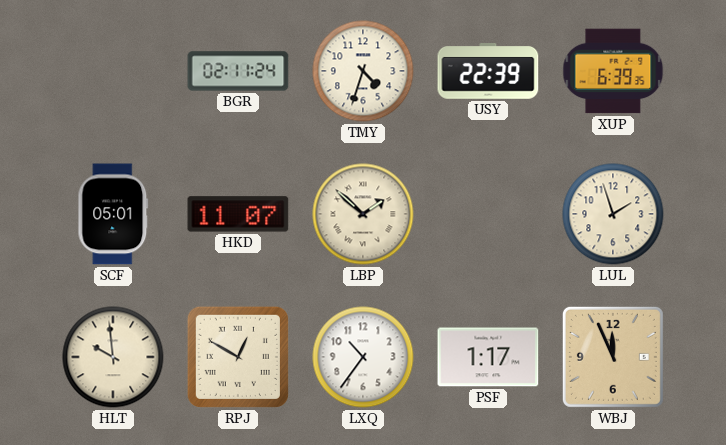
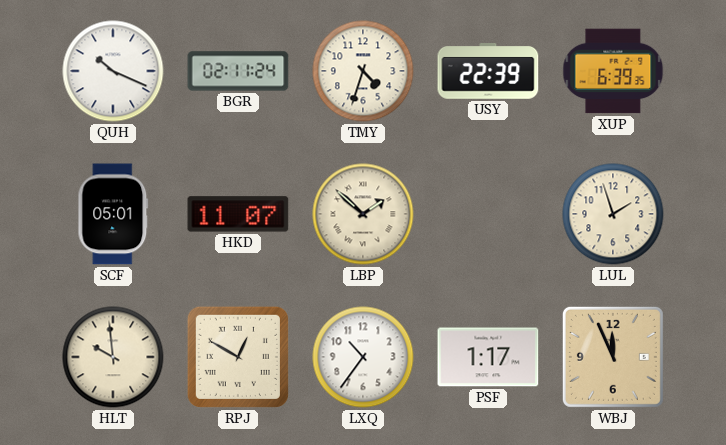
QUH: none -> 10:19
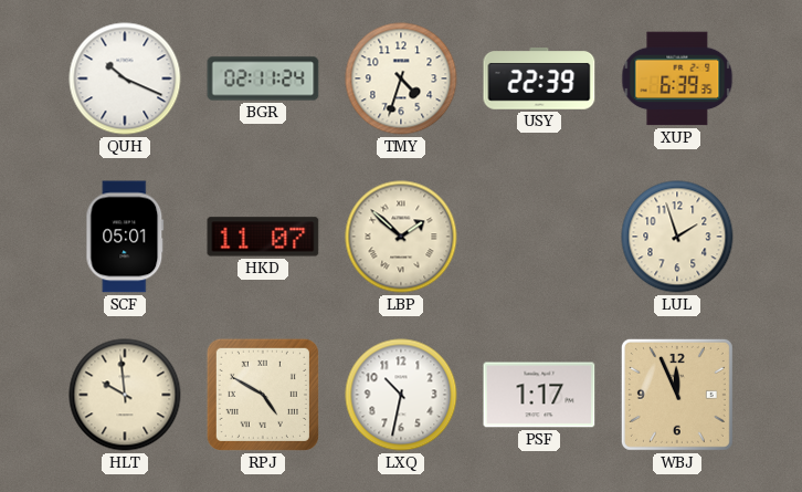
RPJ: 12:50 -> 4:50
LXQ: 10:36 -> 10:32
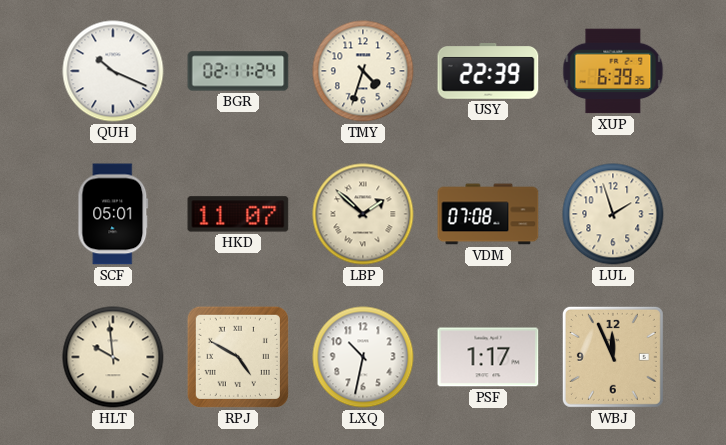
VDM: none -> 07:08
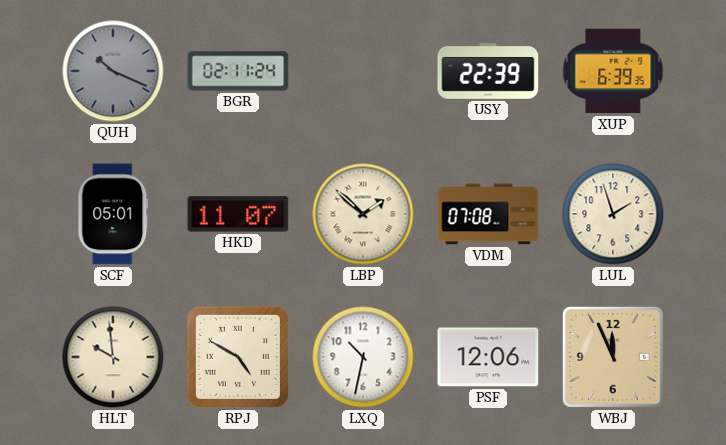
QUH dial: white -> grey
TMY: 4:33 -> none
PSF: 1:17 -> 12:06
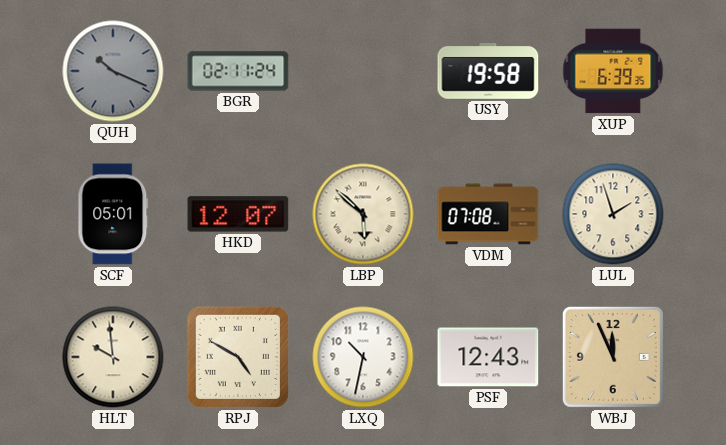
USY: 22:39 -> 19:58
HKD: 11:07 -> 12:07
LBP: 1:52 -> 5:52
PSF: 12:06 -> 12:43
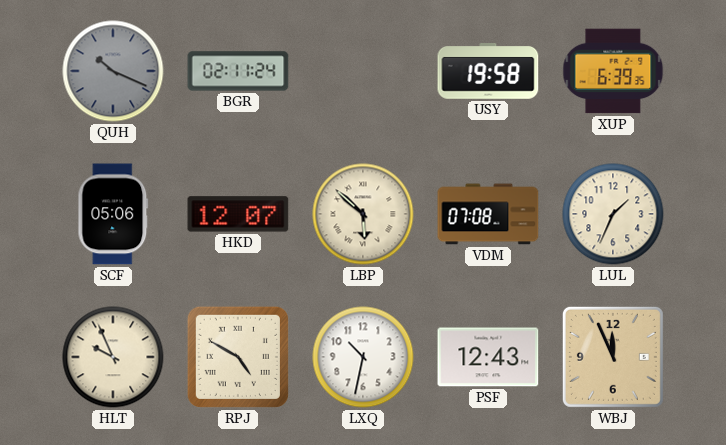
SCF: 05:01 -> 05:06
LUL: 1:57 -> 1:34
HLT: 9:59 -> 9:56
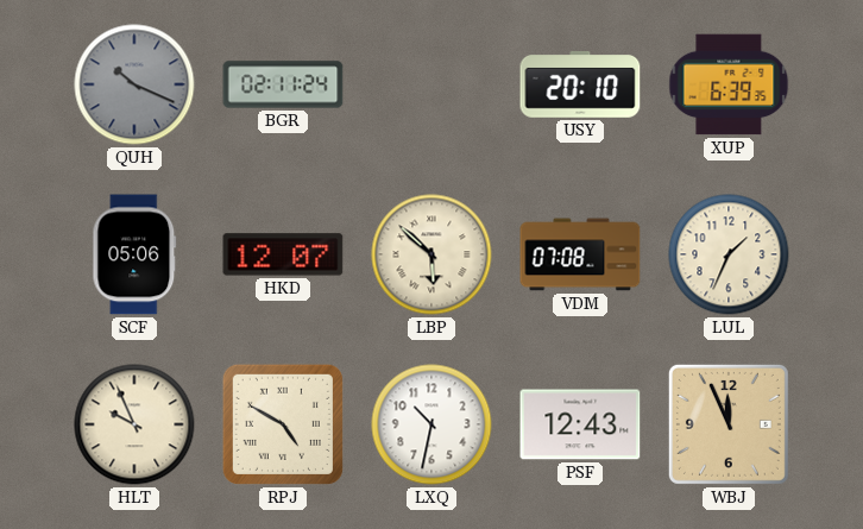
USY: 19:58 -> 20:10
